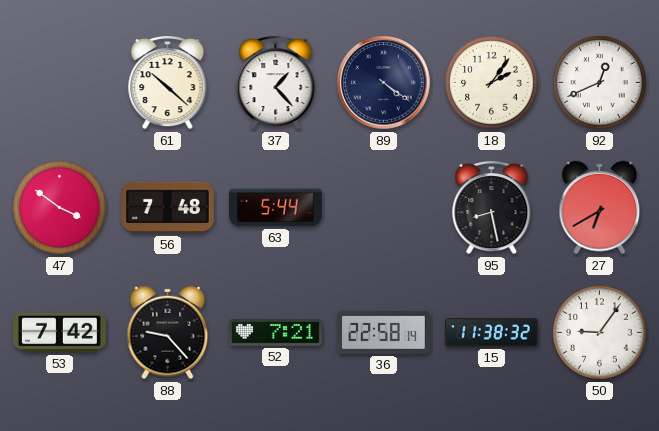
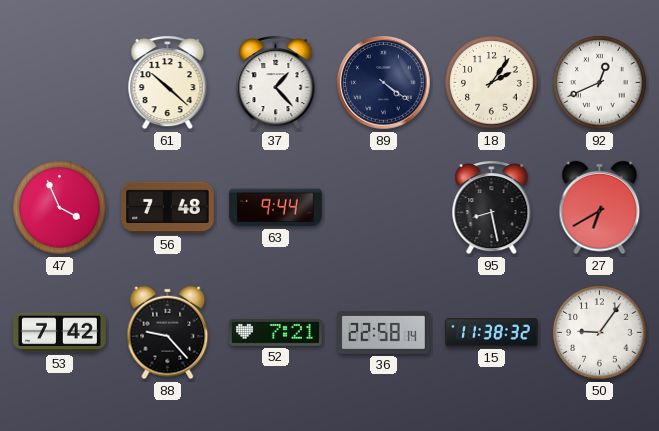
47: 3:51 -> 3:56
63: 5:44 -> 9:44
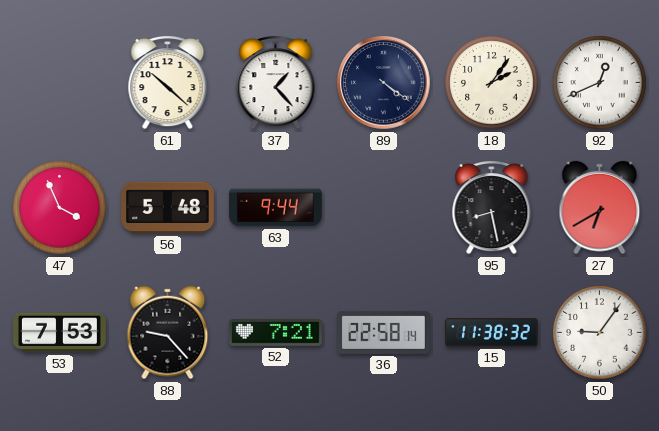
56: 7:48 -> 5:48
53: 7:42 -> 7:53
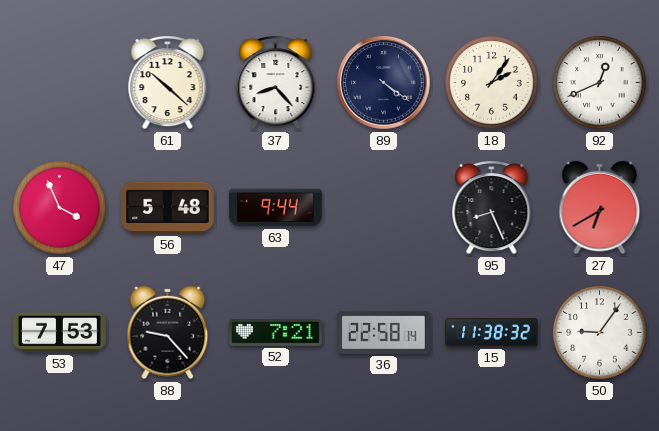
37: 1:23 -> 8:23
95: 8:28 -> 8:26
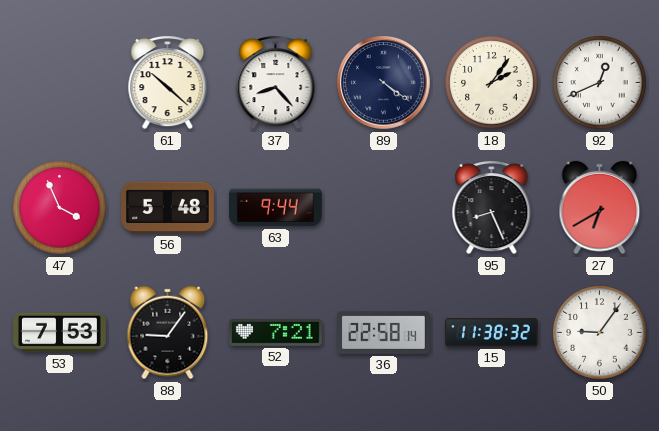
88: 9:23 -> 9:06
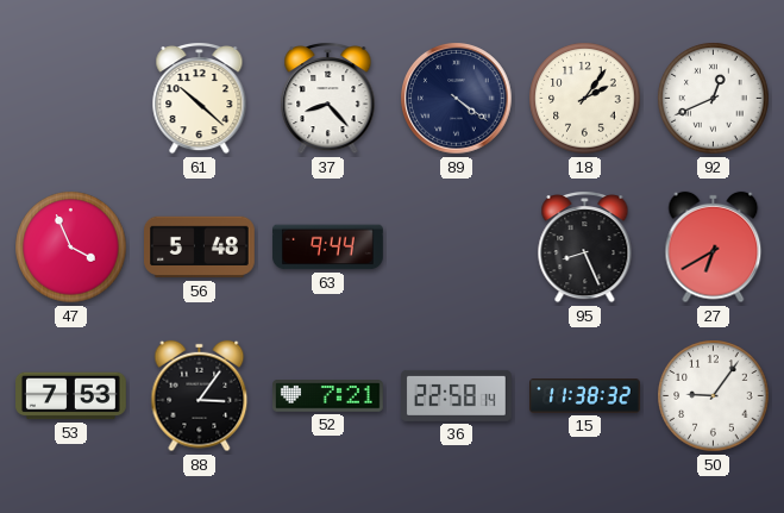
88: 9:06 -> 3:06
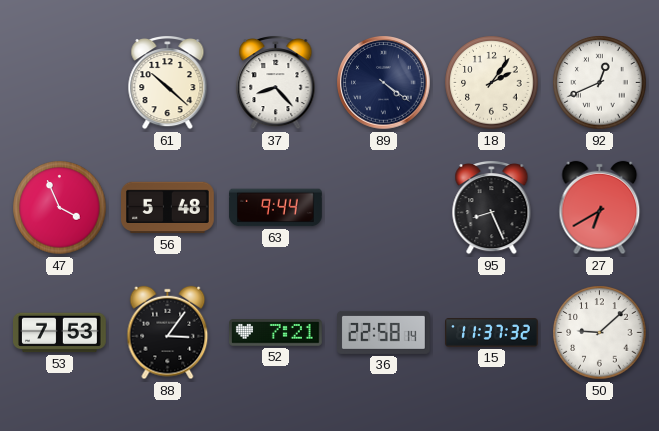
15: 11:38 -> 11:37
50: 9:06 -> 9:08
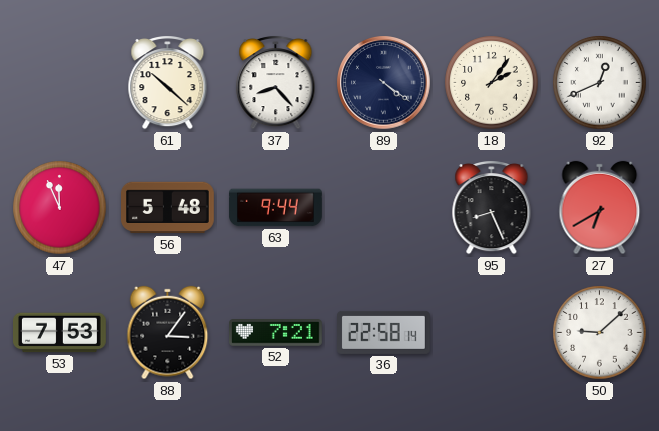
47: 3:56 -> 11:56
15: 11:37 -> none
